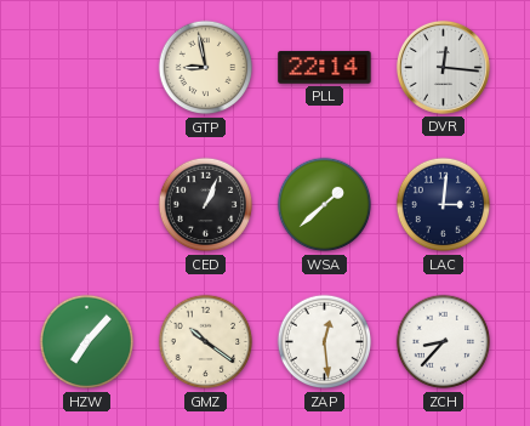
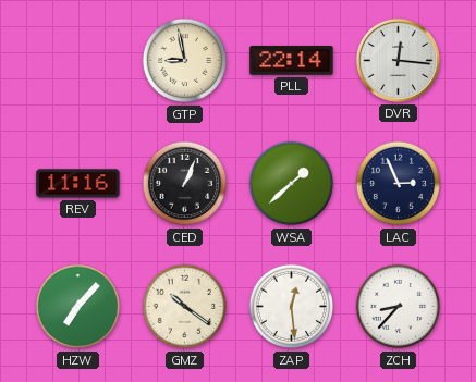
REV: none -> 11:16
LAC: 3:01 -> 2:56
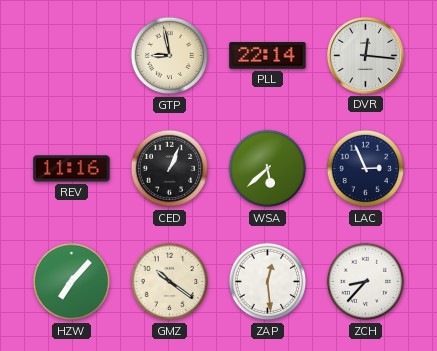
WSA: 1:38 -> 5:38
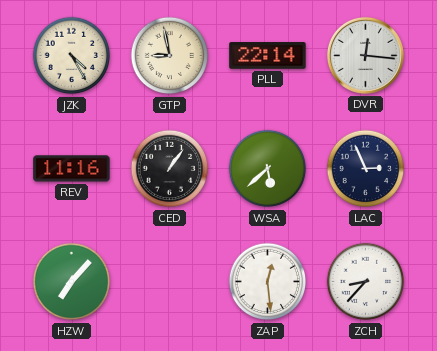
JZK: none -> 4:25
CED: 1:04 -> 1:06
GMZ: 10:21 -> none
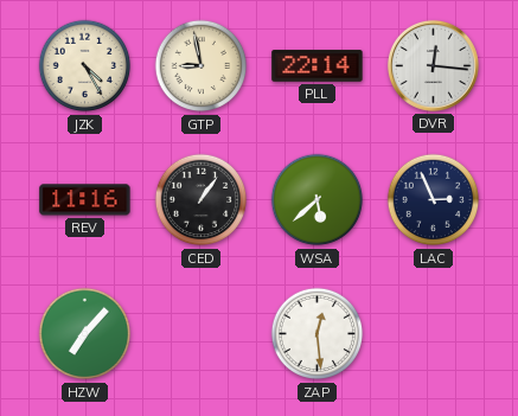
ZCH: 8:37 -> none
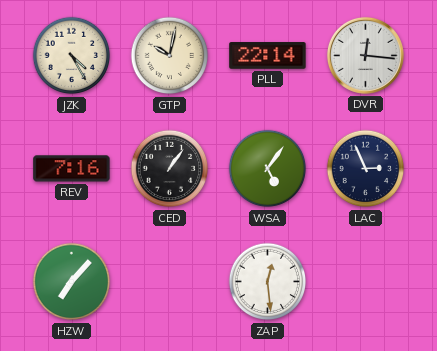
GTP: 8:58 -> 10:02
REV: 11:16 -> 7:16
WSA: 5:38 -> 5:06
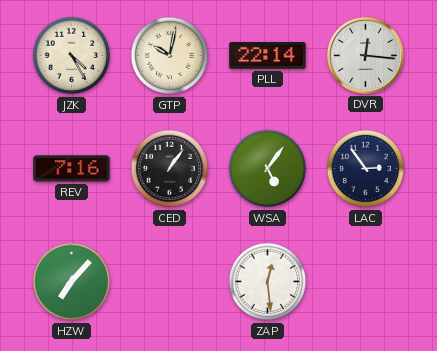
LAC: 2:56 -> 2:54
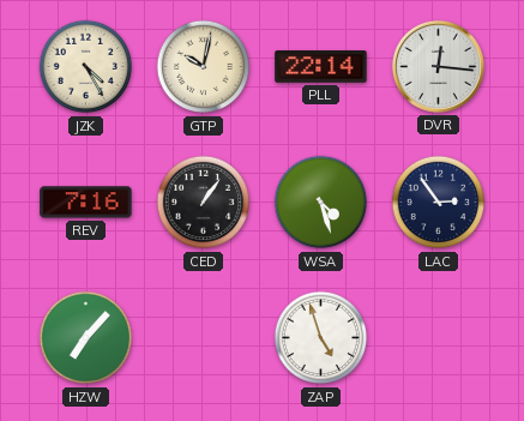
WSA: 5:06 -> 4:27
ZAP: 12:29 -> 4:57
